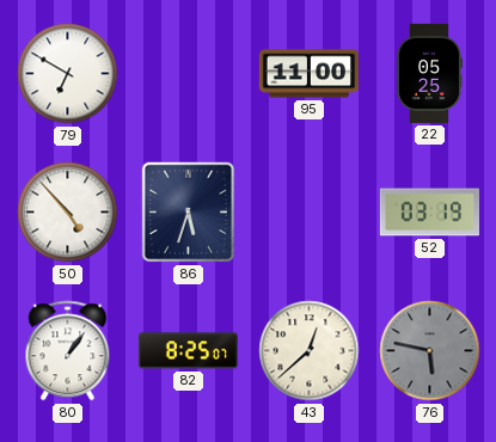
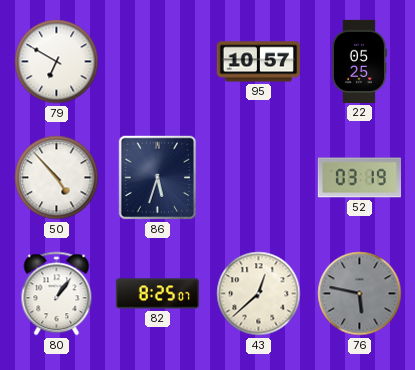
95: 11:00 -> 10:57
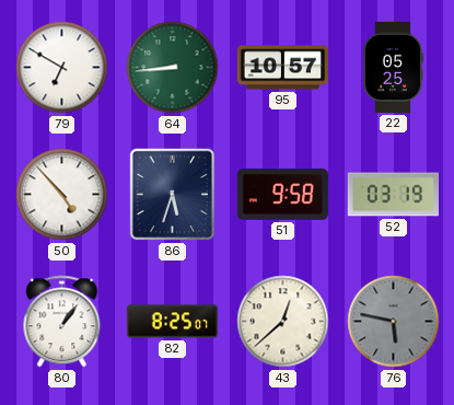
64: none -> 8:44
51: none -> 9:58
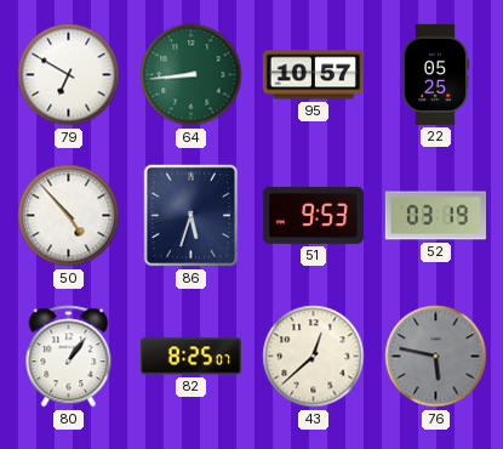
51: 9:58 -> 9:53
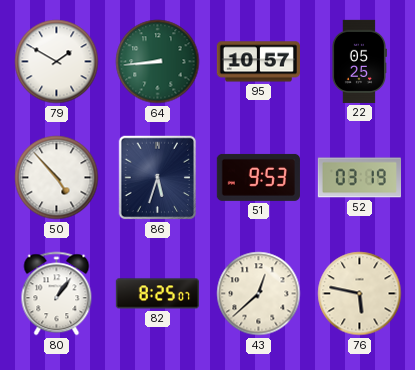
79: 6:50 -> 1:50
76 dial: grey -> cream
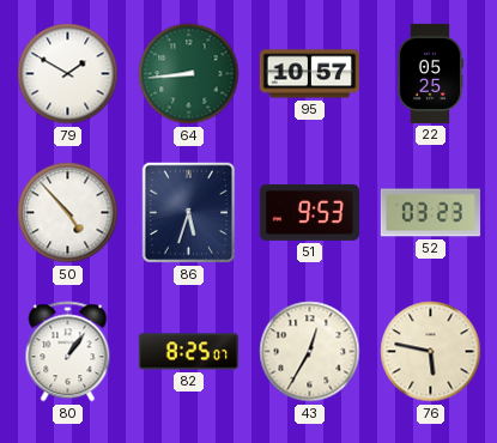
52: 03:19 -> 03:23
43: 12:38 -> 12:35
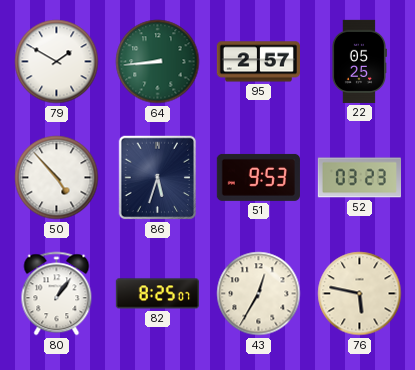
95: 10:57 -> 2:57
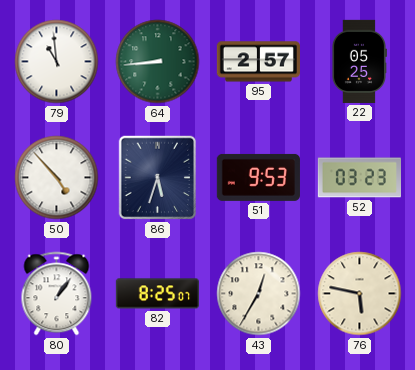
79: 1:50 -> 10:59
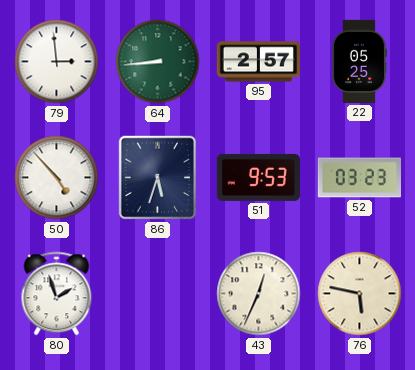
79: 10:59 -> 2:59
80: 1:06 -> 1:57
82: 8:25 -> none
43: 12:35 -> 12:34
